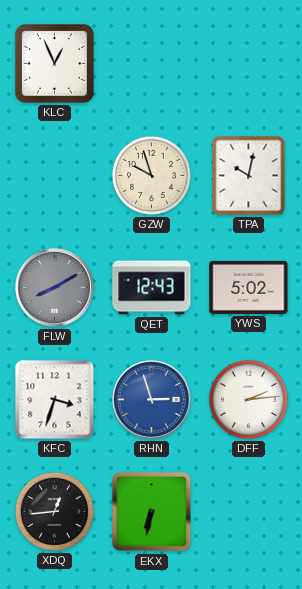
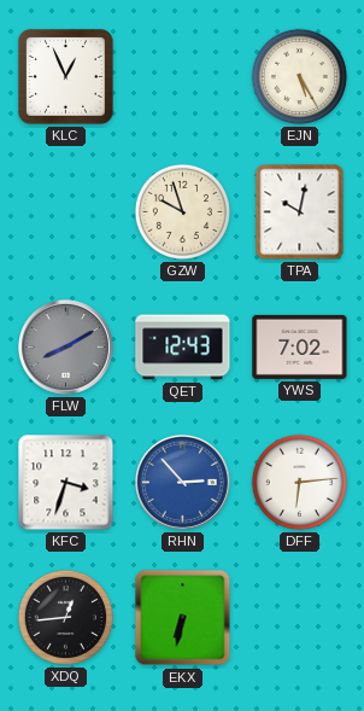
EJN: none -> 5:25
YWS: 5:02 -> 7:02
RHN: 2:57 -> 2:53
DFF: 2:14 -> 6:14
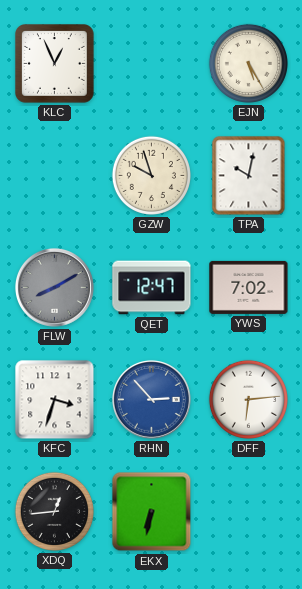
QET: 12:43 -> 12:47
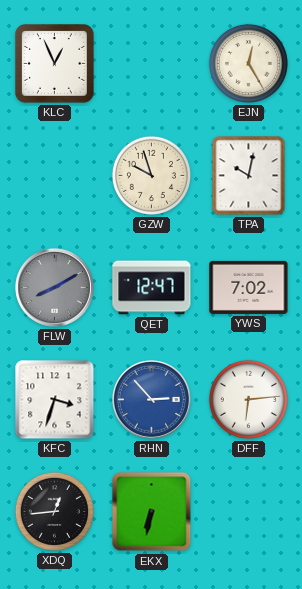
EJN: 5:25 -> 12:25
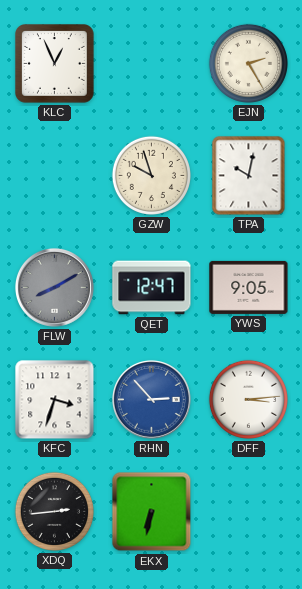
EJN: 12:25 -> 2:25
YWS: 7:02 -> 9:05
DFF: 6:14 -> 3:14
XDQ: 12:44 -> 2:44
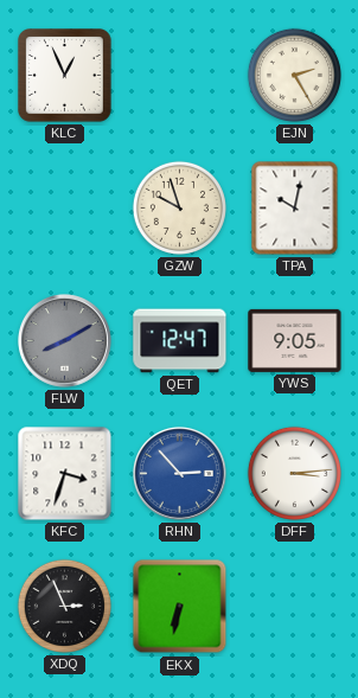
XDQ: 2:44 -> 2:56
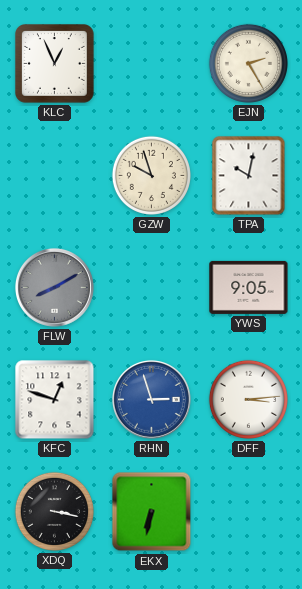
QET: 12:47 -> none
KFC: 3:33 -> 12:48
RHN: 2:53 -> 2:57
XDQ: 2:56 -> 3:17
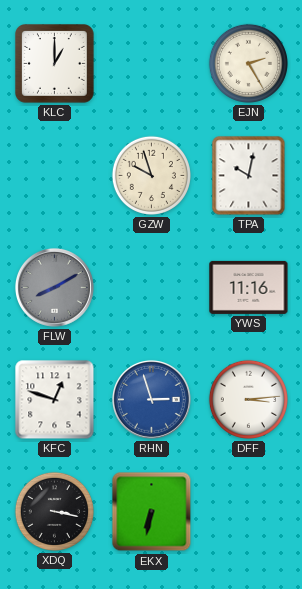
KLC: 12:56 -> 1:00
YWS: 9:05 -> 11:16
